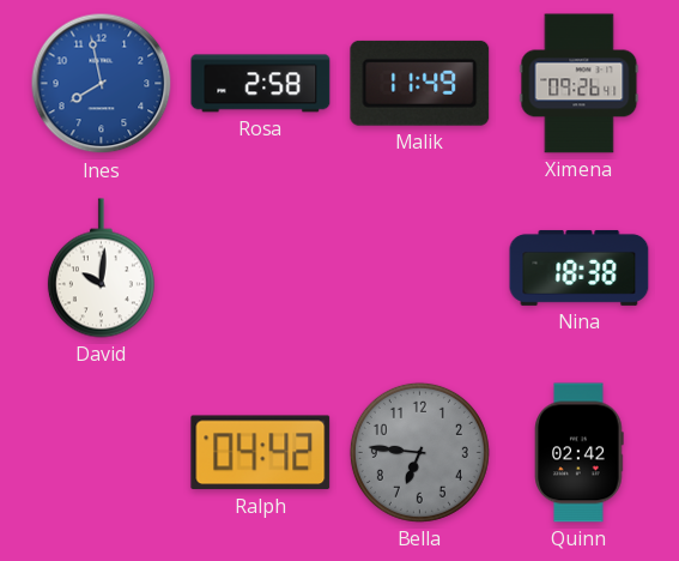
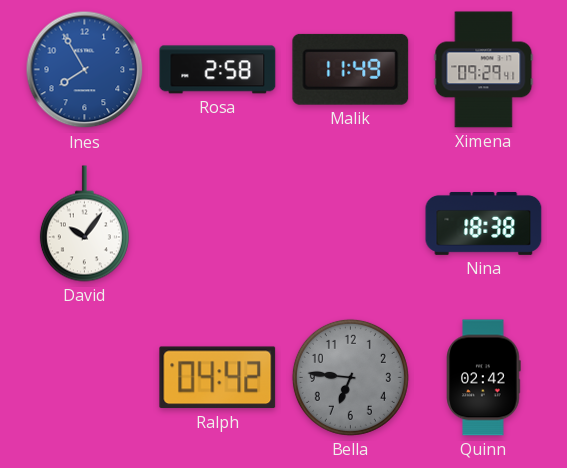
Ines: 7:58 -> 7:55
Ximena: 09:26 -> 09:29
David: 10:01 -> 10:06
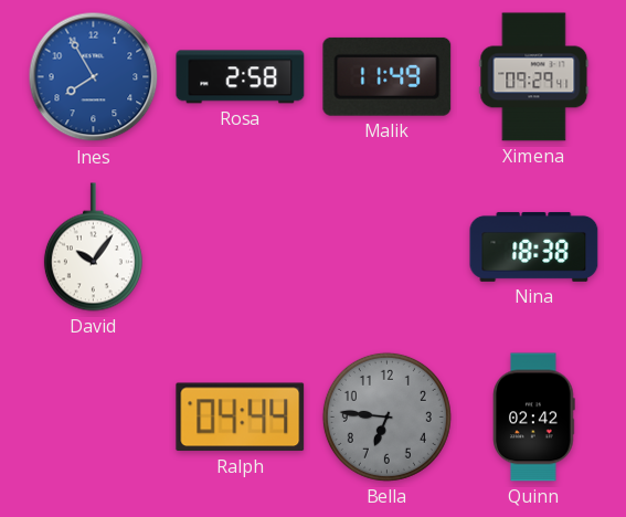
Ralph: 04:42 -> 04:44
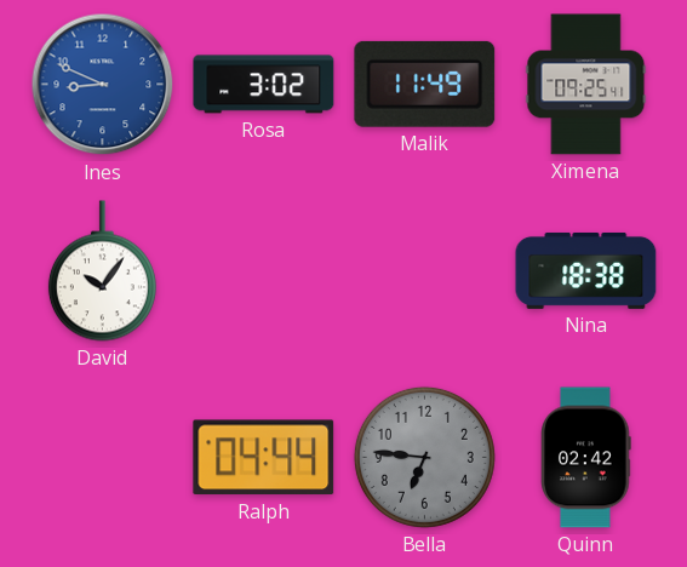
Ines: 7:55 -> 8:49
Rosa: 2:58 -> 3:02
Ximena: 09:29 -> 09:25
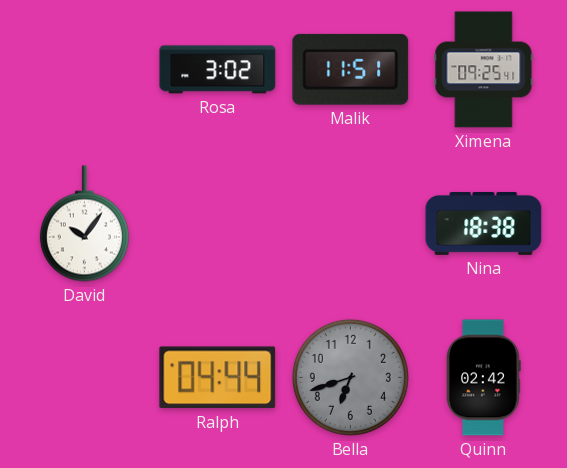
Ines: 8:49 -> none
Malik: 11:49 -> 11:51
Bella: 6:46 -> 6:42
